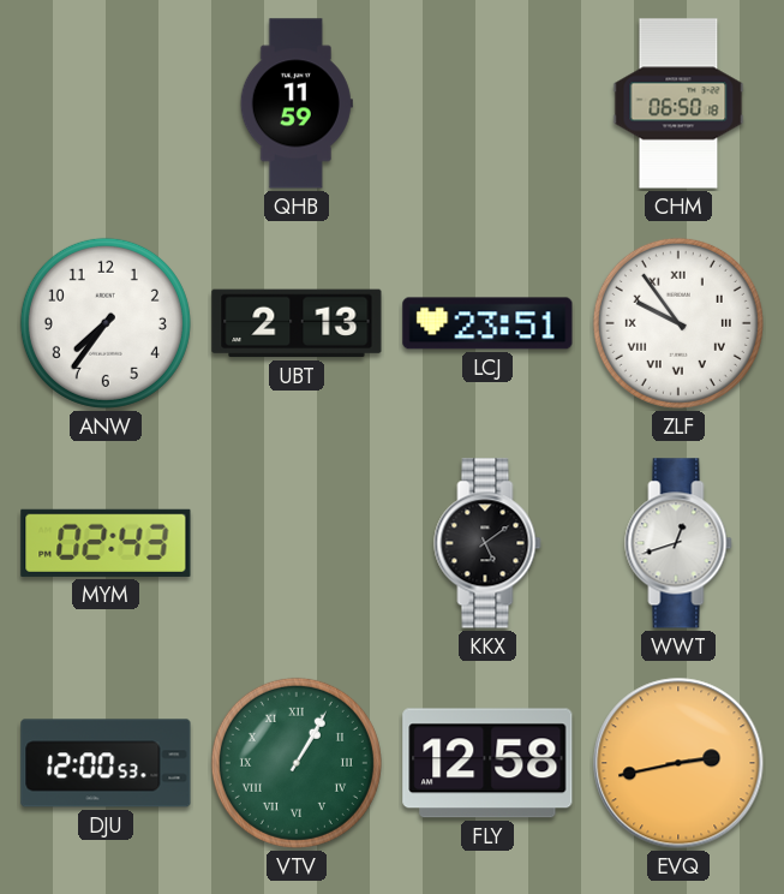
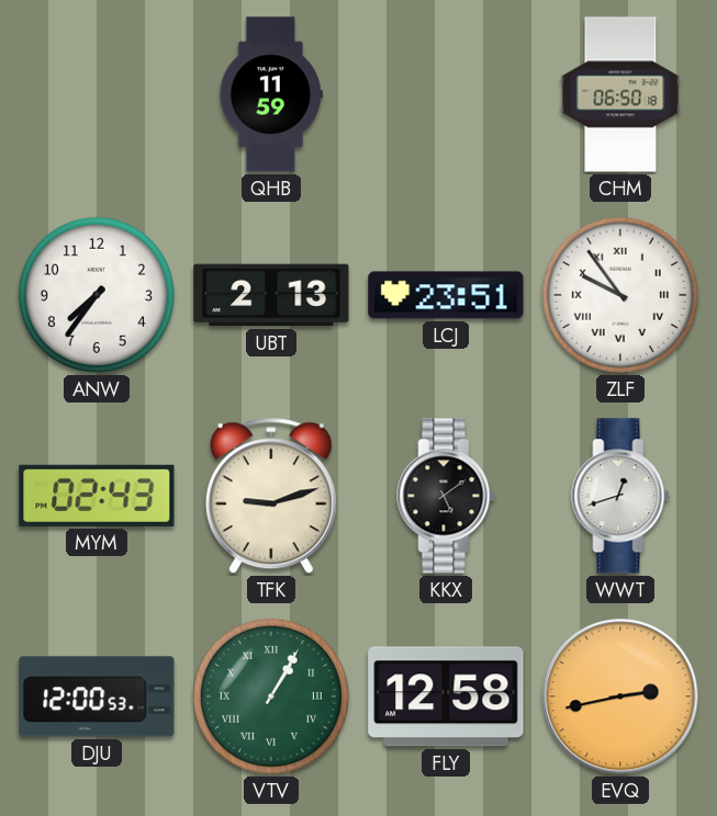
TFK: none -> 9:12
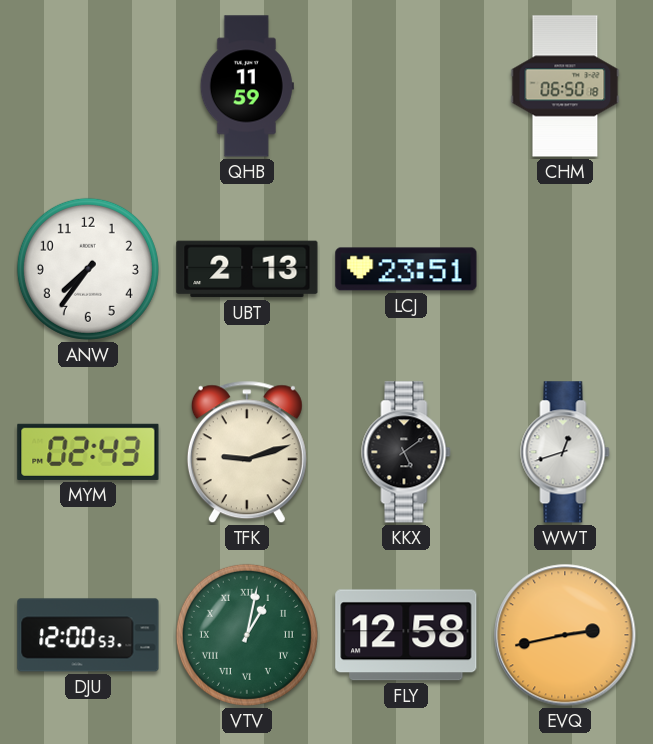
ZLF: 9:54 -> none
VTV: 1:05 -> 1:02
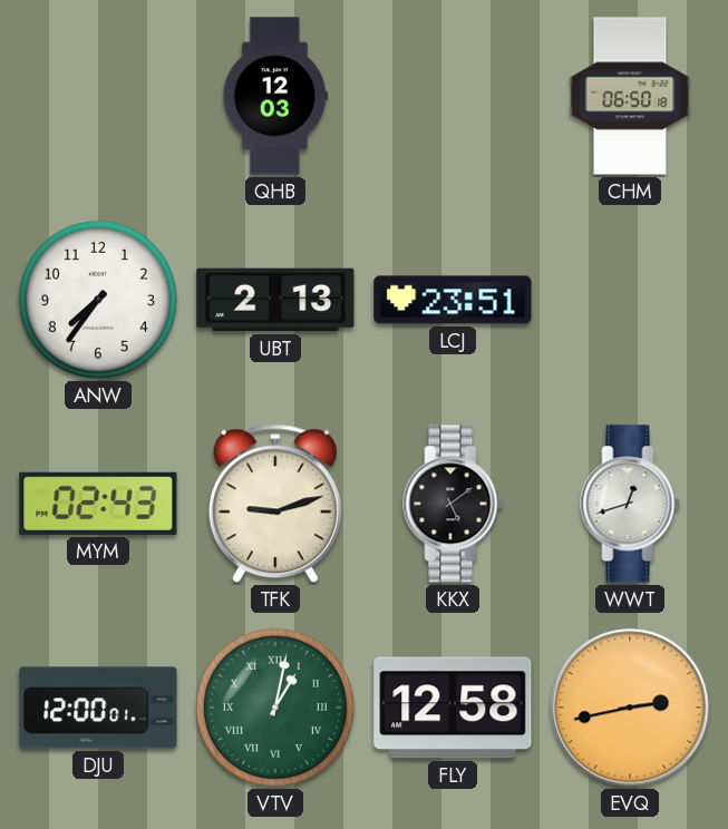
QHB: 11:59 -> 12:03
DJU: 12:00:53 -> 12:00:01
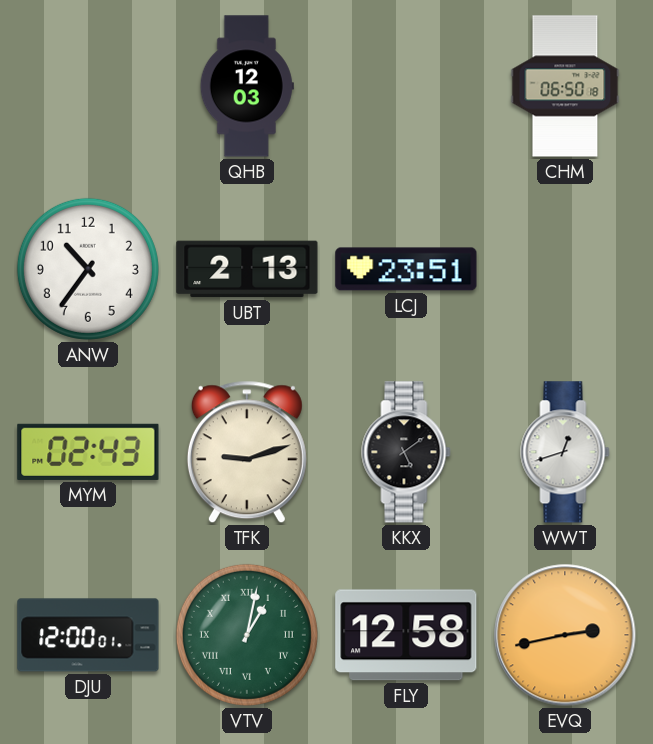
ANW: 7:36 -> 10:36
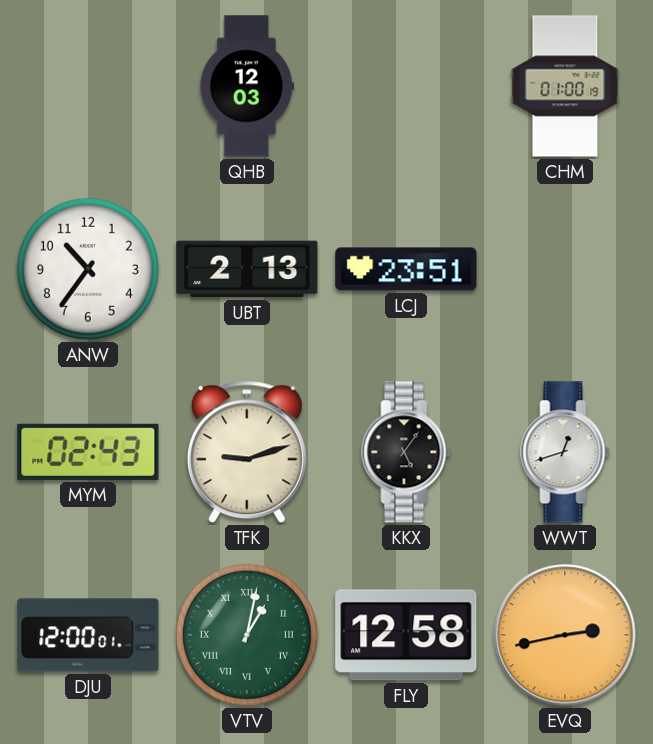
CHM: 06:50 -> 01:00
KKX: 5:09 -> 5:06
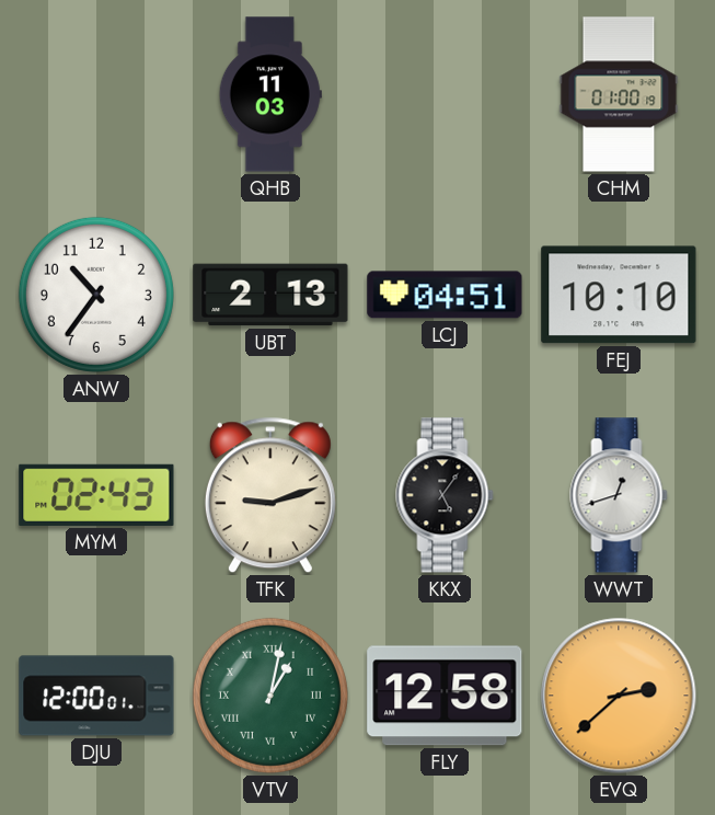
QHB: 12:03 -> 11:03
LCJ: 23:51 -> 04:51
FEJ: none -> 10:10
EVQ: 2:43 -> 2:38
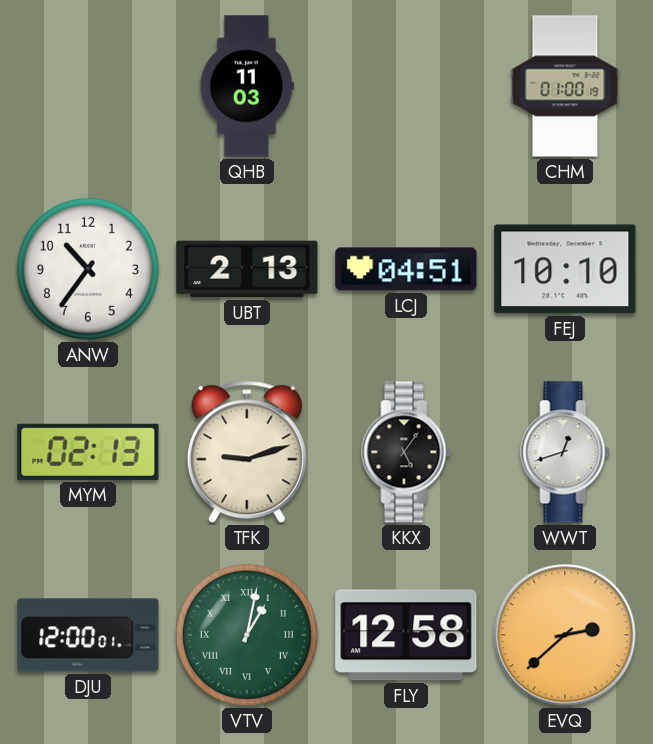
MYM: 02:43 -> 02:13
